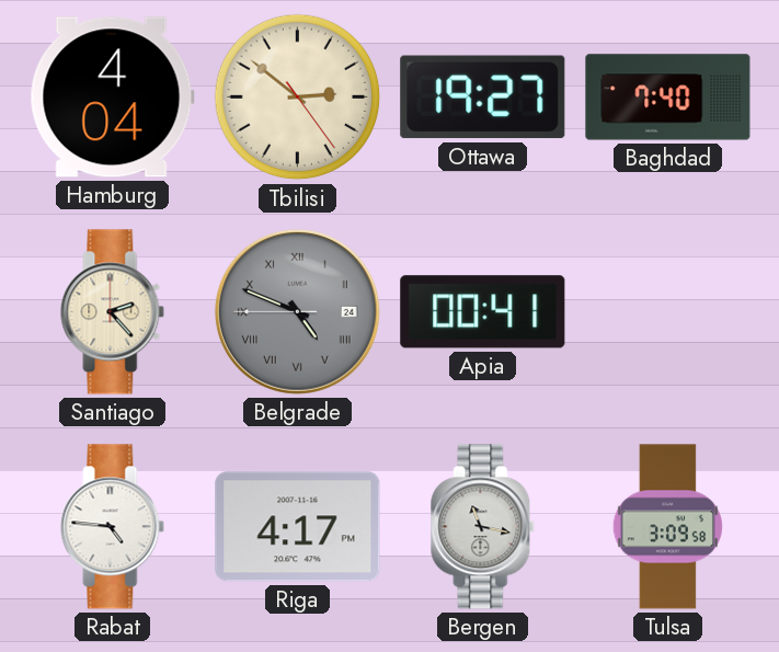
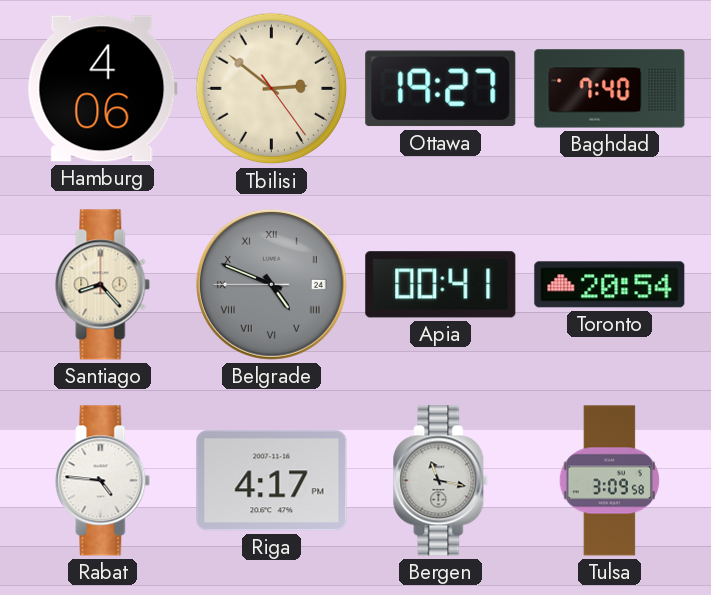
Hamburg: 4:04 -> 4:06
Santiago: 2:23 -> 8:23
Toronto: none -> 20:54
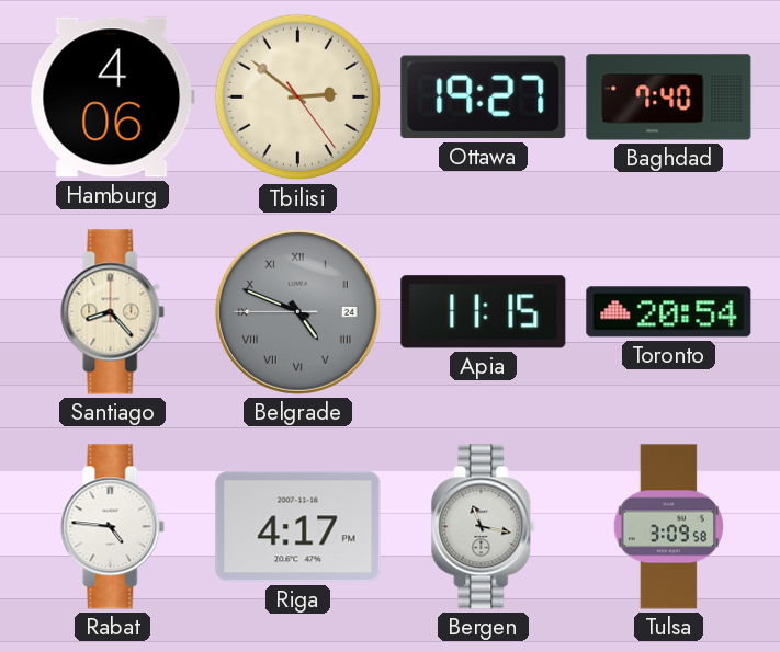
Apia: 00:41 -> 11:15
